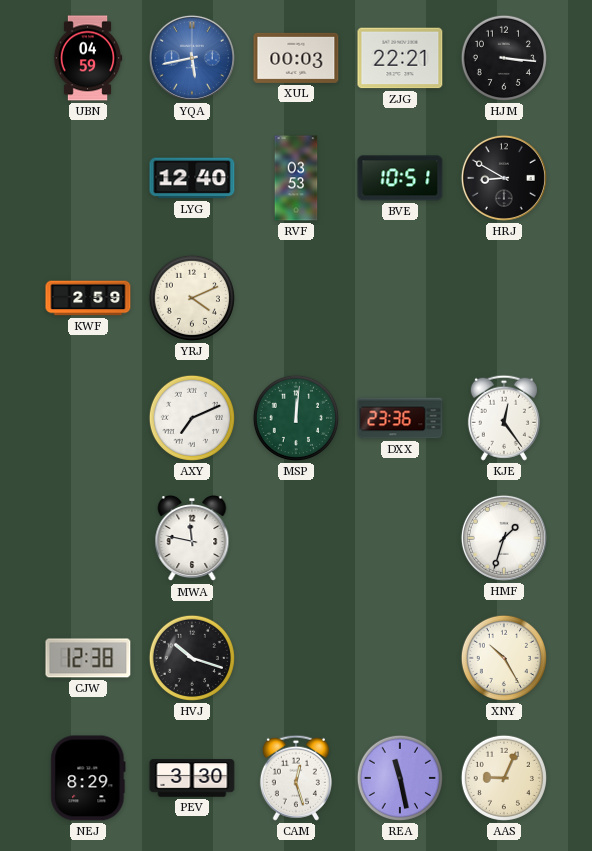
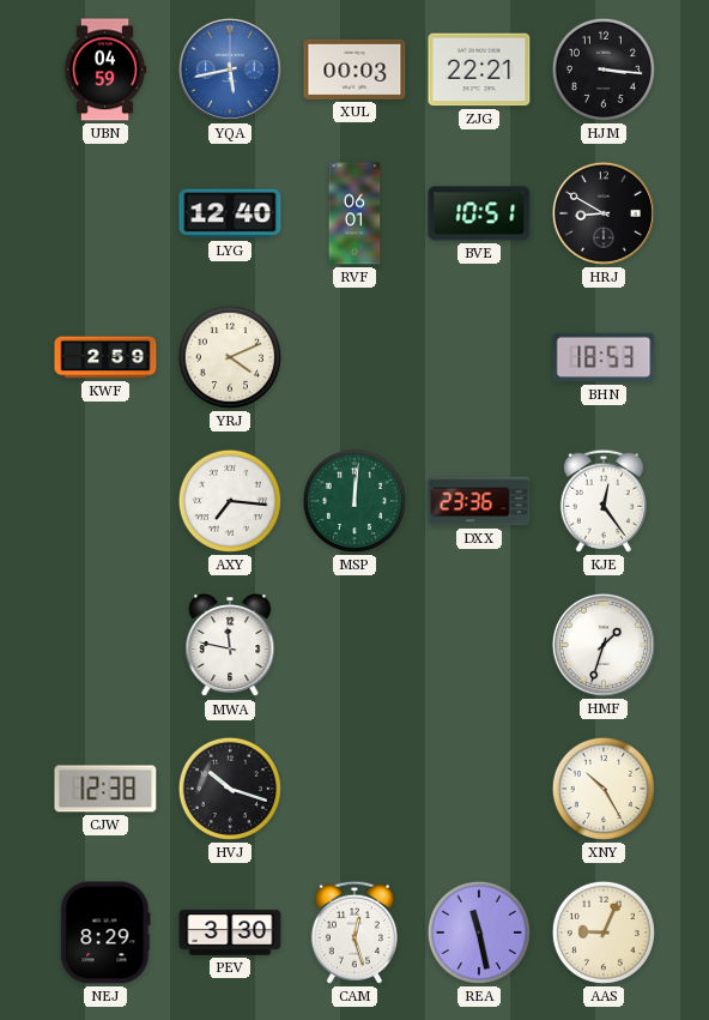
RVF: 03:53 -> 06:01
BHN: none -> 18:53
AXY: 7:11 -> 7:16
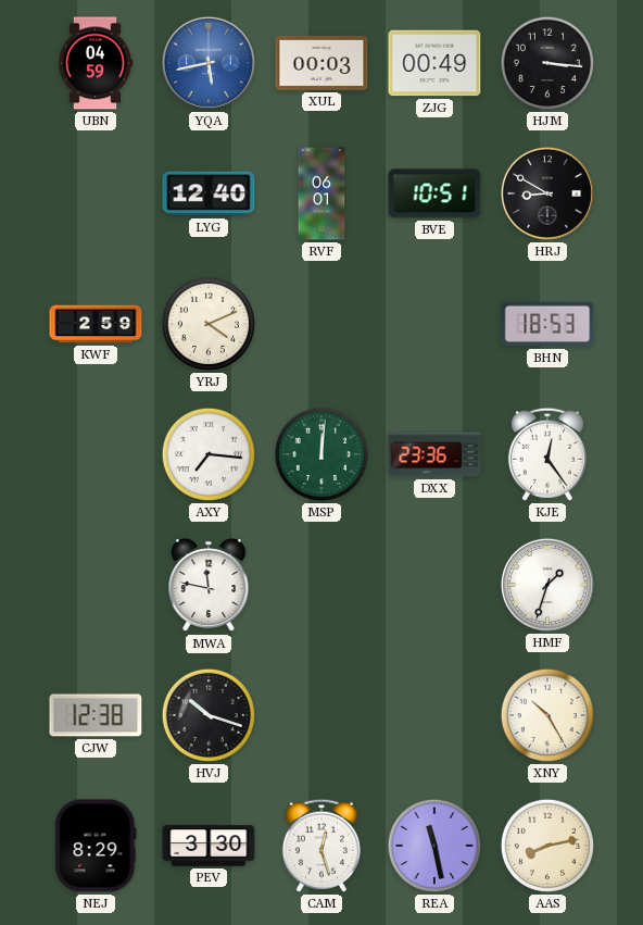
ZJG: 22:21 -> 00:49
AAS: 9:04 -> 8:13
